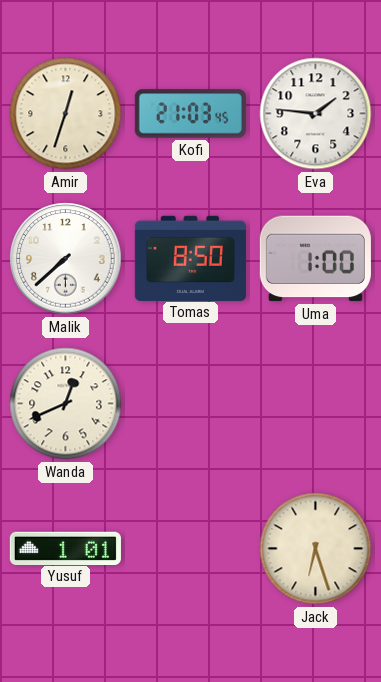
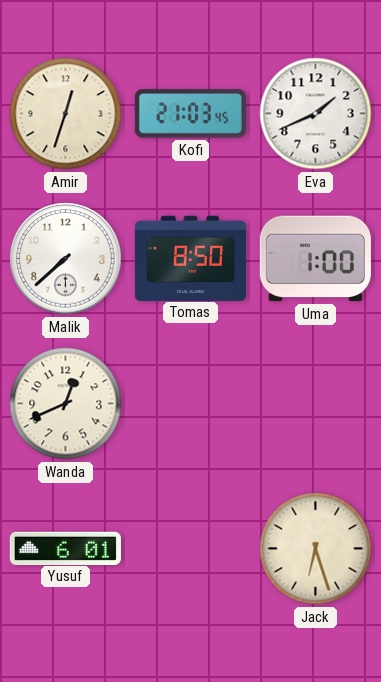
Eva: 1:46 -> 1:41
Yusuf: 1:01 -> 6:01
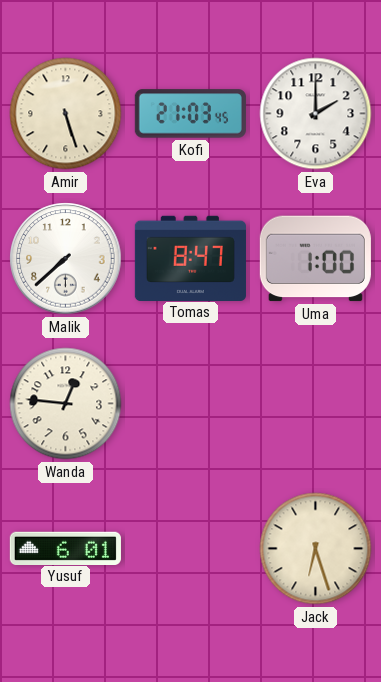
Amir: 12:33 -> 5:27
Eva: 1:41 -> 2:00
Tomas: 8:50 -> 8:47
Wanda: 12:41 -> 12:46
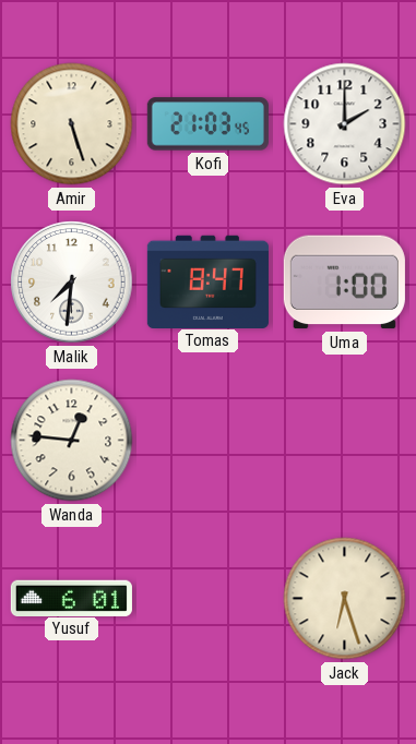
Malik: 7:38 -> 7:31
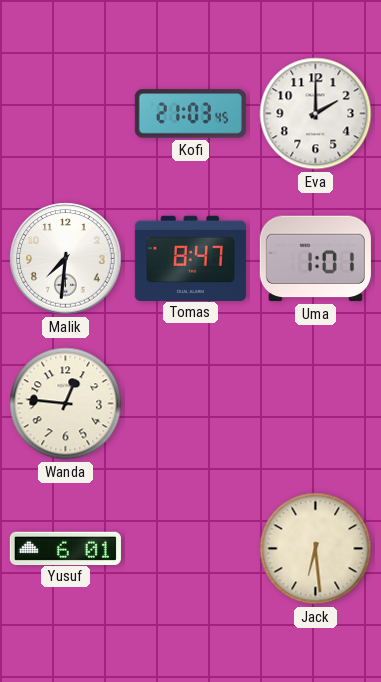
Amir: 5:27 -> none
Uma: 1:00 -> 1:01
Jack: 6:27 -> 6:29
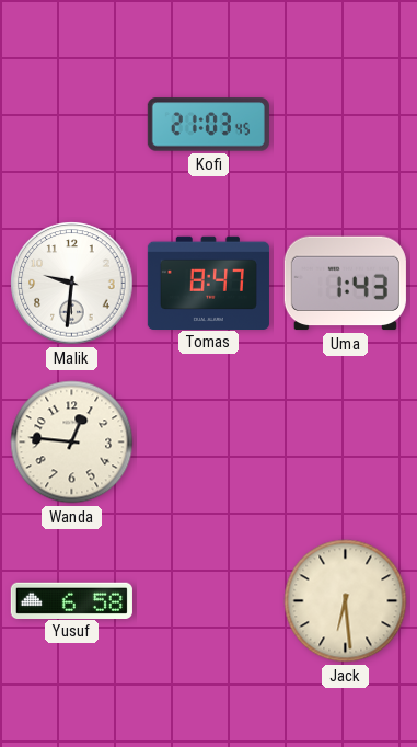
Eva: 2:00 -> none
Malik: 7:31 -> 9:31
Uma: 1:01 -> 1:43
Yusuf: 6:01 -> 6:58
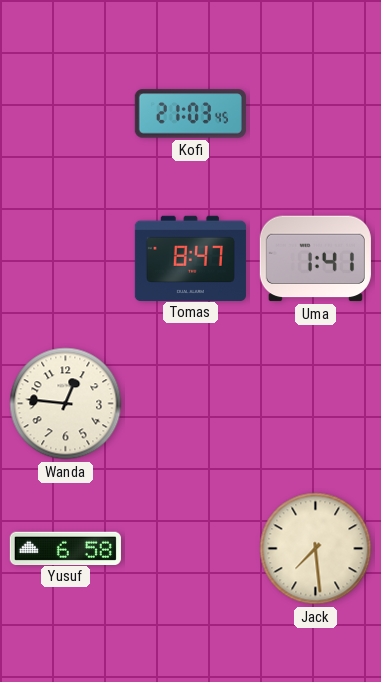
Malik: 9:31 -> none
Uma: 1:43 -> 1:41
Jack: 6:29 -> 7:29
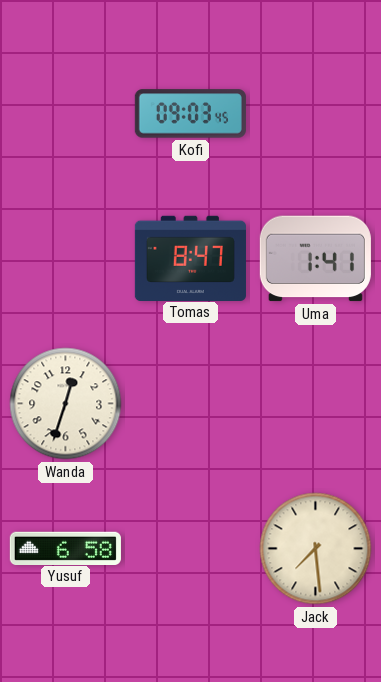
Kofi: 21:03 -> 09:03
Wanda: 12:46 -> 12:33
